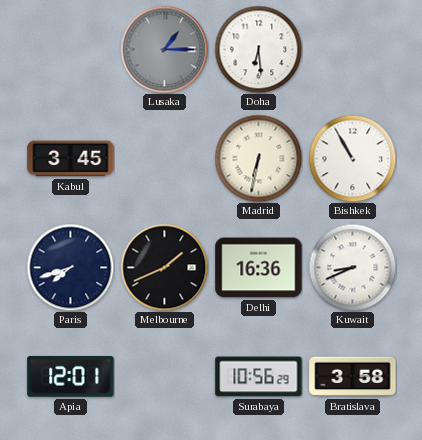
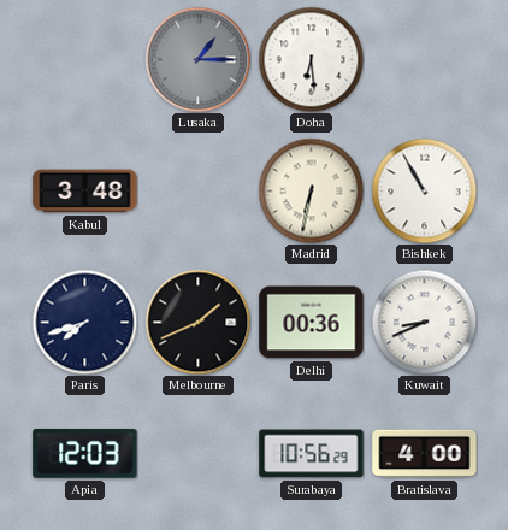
Kabul: 3:45 -> 3:48
Delhi: 16:36 -> 00:36
Apia: 12:01 -> 12:03
Bratislava: 3:58 -> 4:00
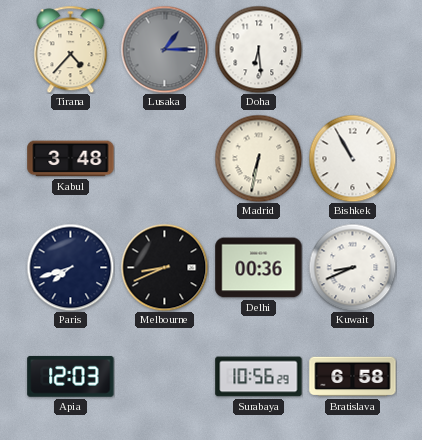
Tirana: none -> 4:37
Melbourne: 1:41 -> 8:41
Bratislava: 4:00 -> 6:58
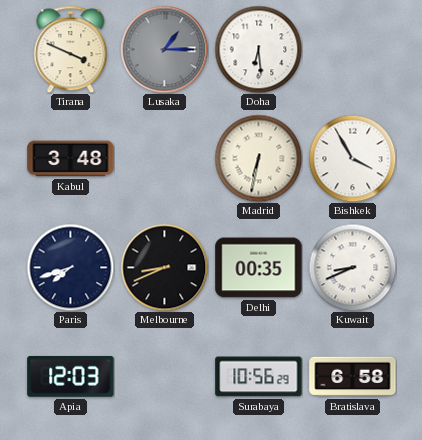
Tirana: 4:37 -> 3:49
Bishkek: 10:55 -> 3:55
Delhi: 00:36 -> 00:35
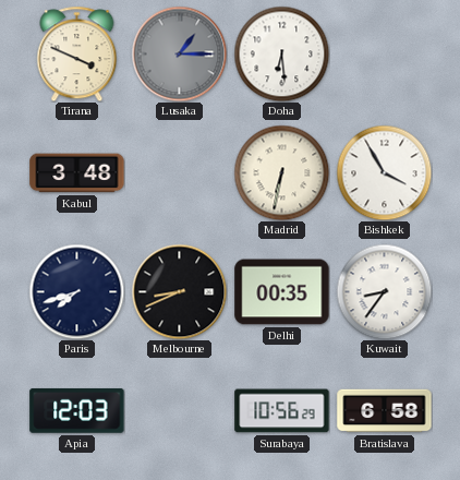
Kuwait: 8:41 -> 8:36
